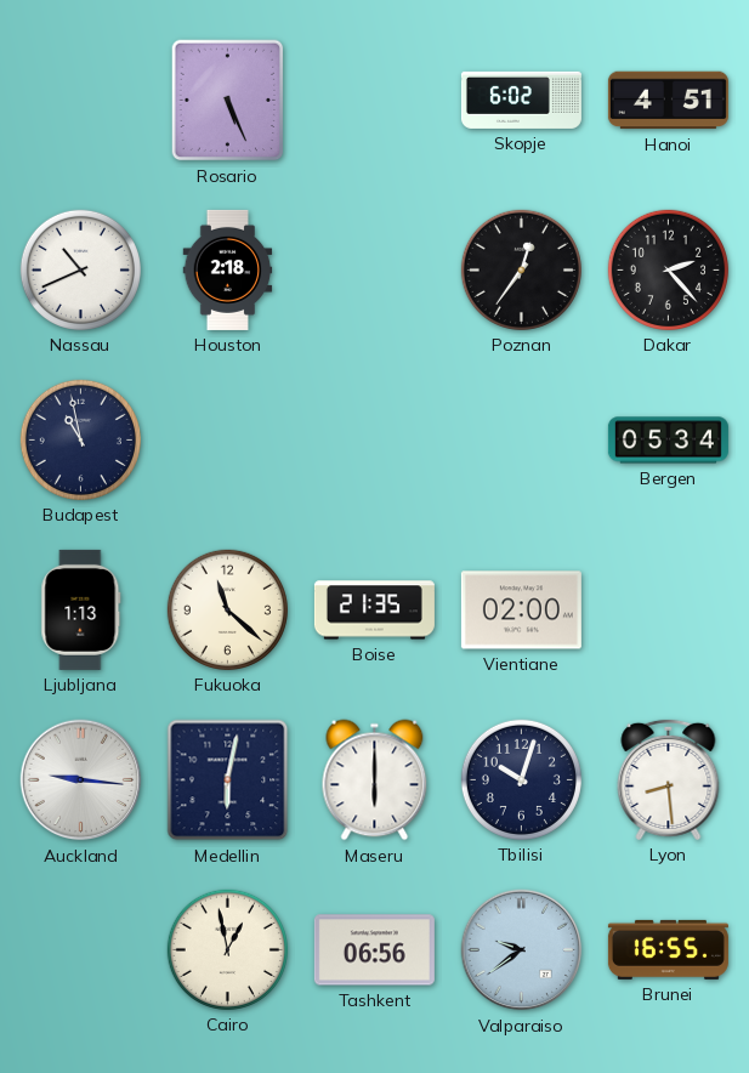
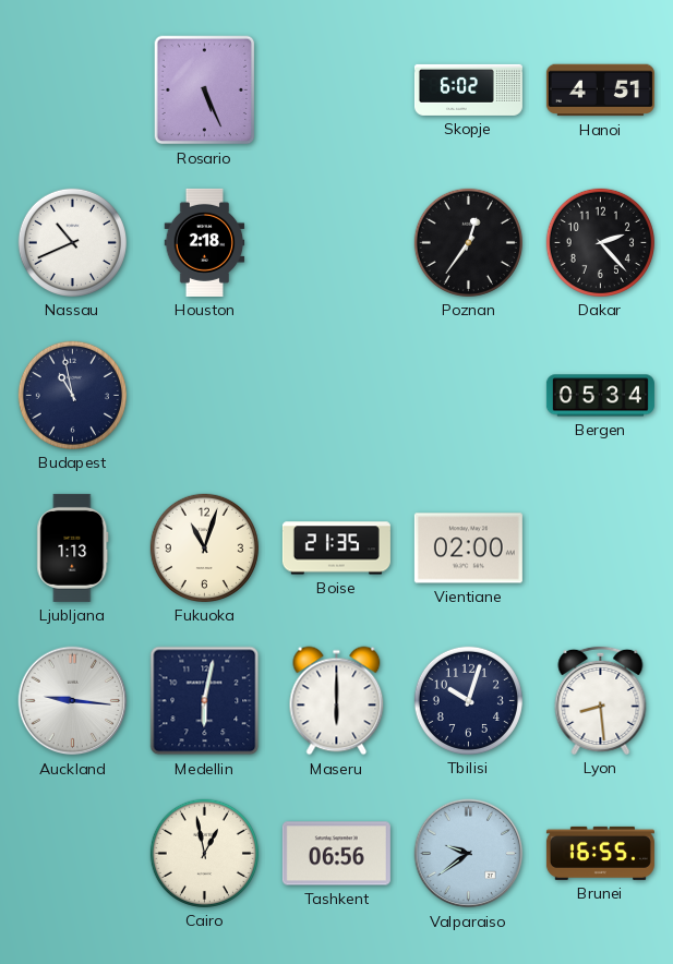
Fukuoka: 11:22 -> 11:03
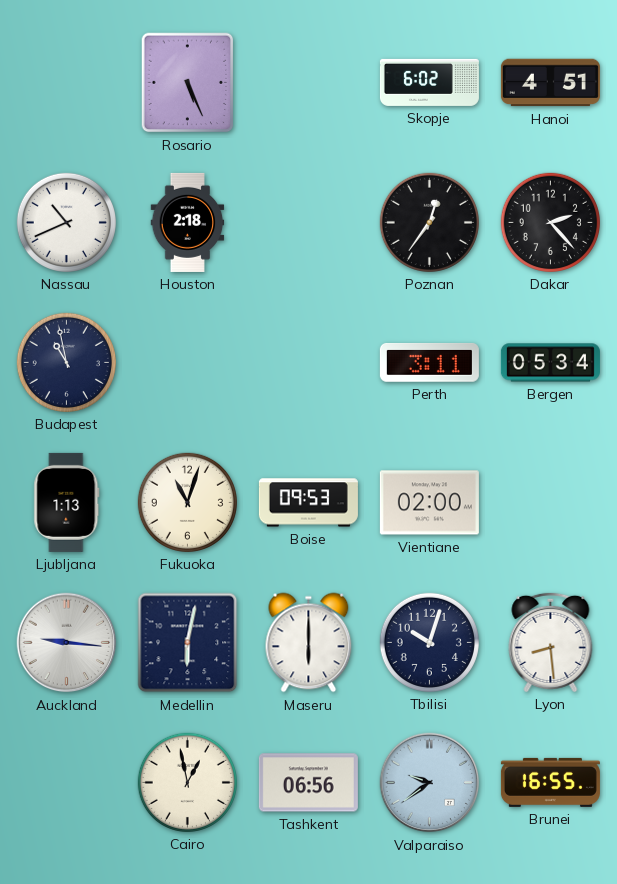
Perth: none -> 3:11
Boise: 21:35 -> 09:53
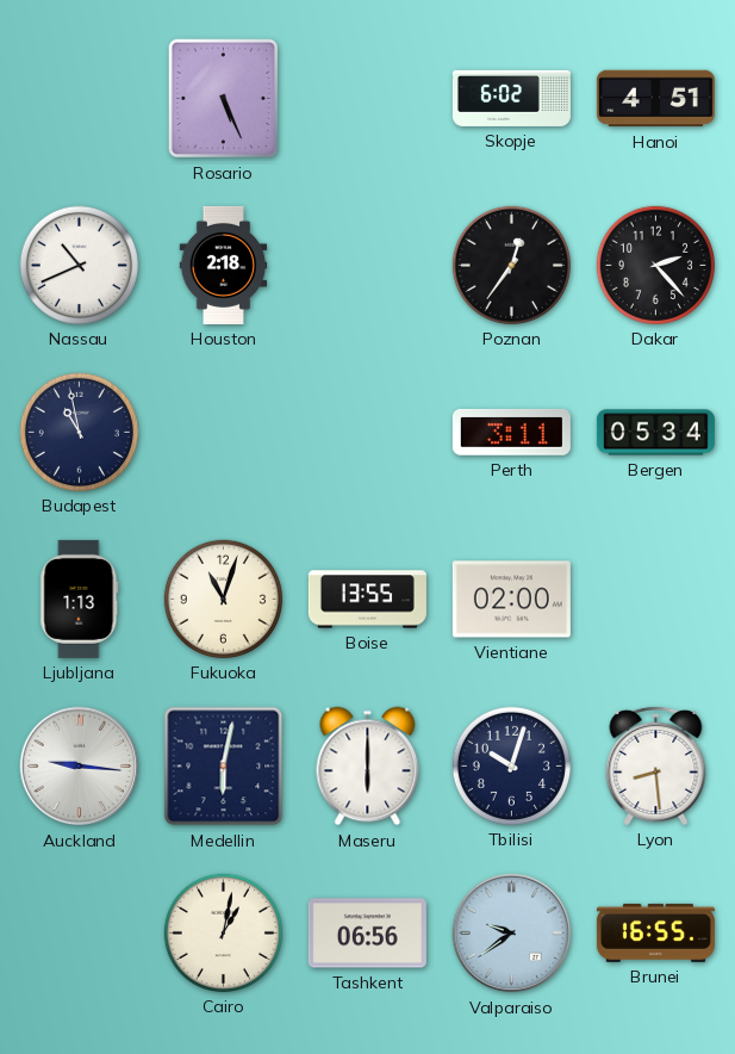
Boise: 09:53 -> 13:55
Cairo: 12:58 -> 1:02
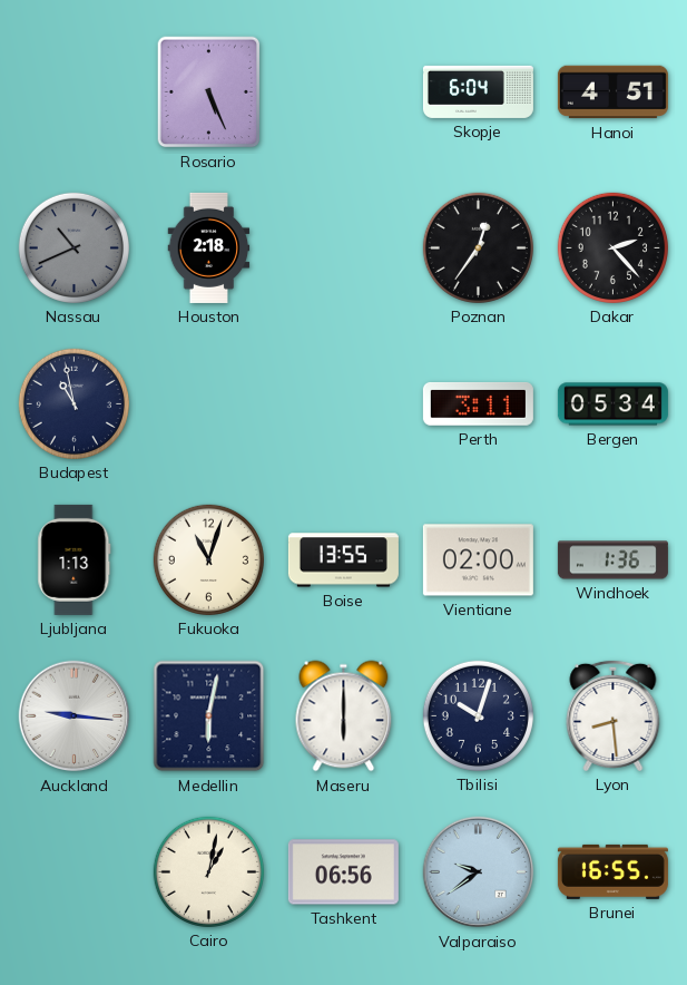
Skopje: 6:02 -> 6:04
Nassau dial: white -> grey
Windhoek: none -> 1:36
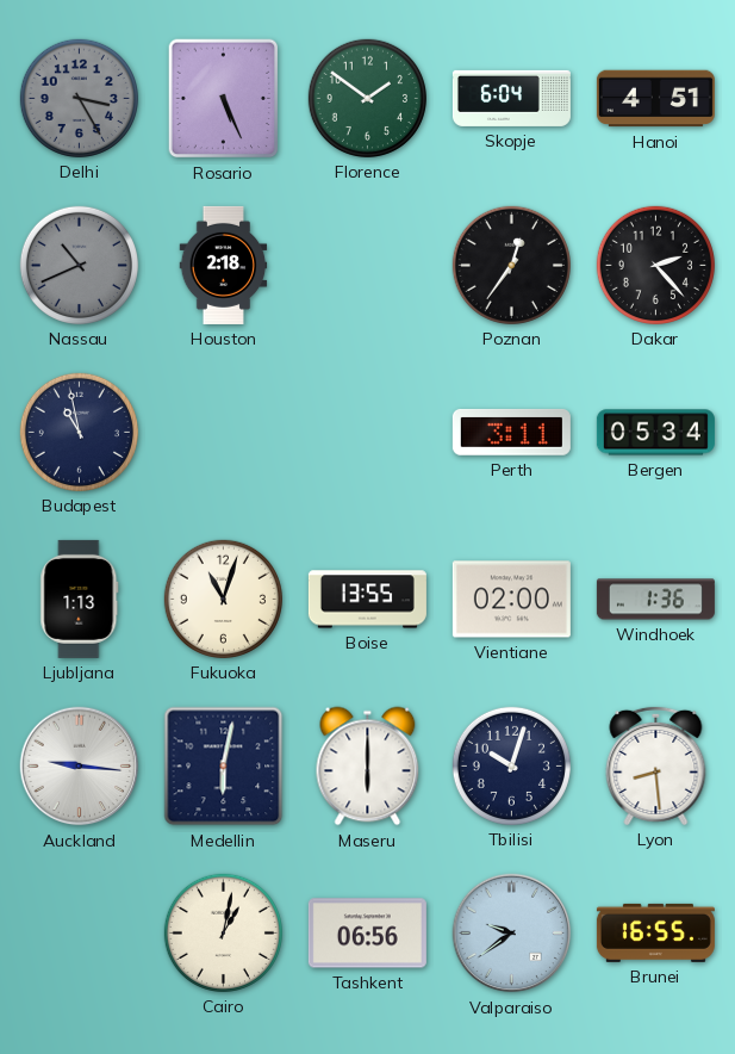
Delhi: none -> 3:25
Florence: none -> 1:51
